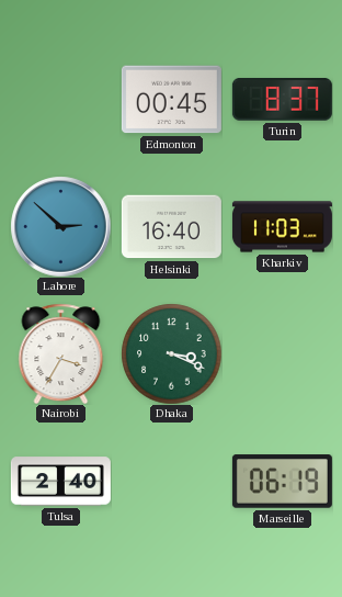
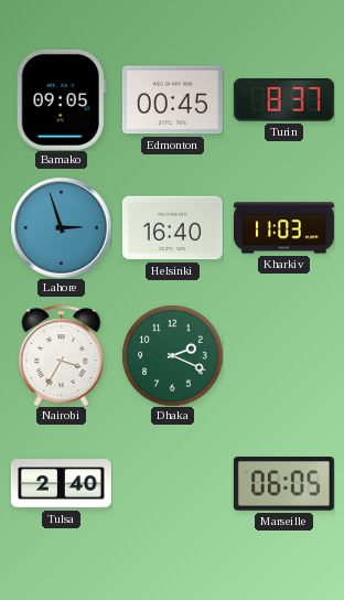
Bamako: none -> 09:05
Lahore: 2:52 -> 2:57
Dhaka: 3:19 -> 2:19
Marseille: 06:19 -> 06:05
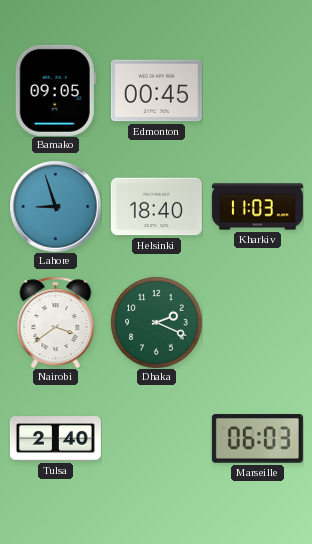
Turin: 8:37 -> none
Lahore: 2:57 -> 8:57
Helsinki: 16:40 -> 18:40
Nairobi: 3:35 -> 3:39
Marseille: 06:05 -> 06:03
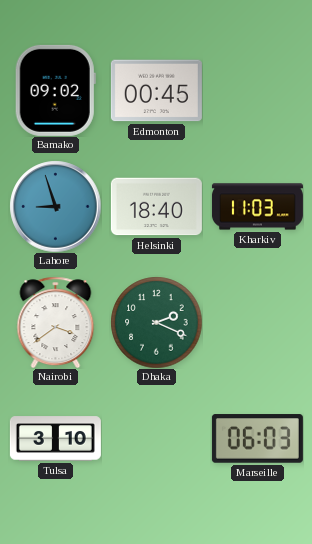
Bamako: 09:05 -> 09:02
Tulsa: 2:40 -> 3:10
